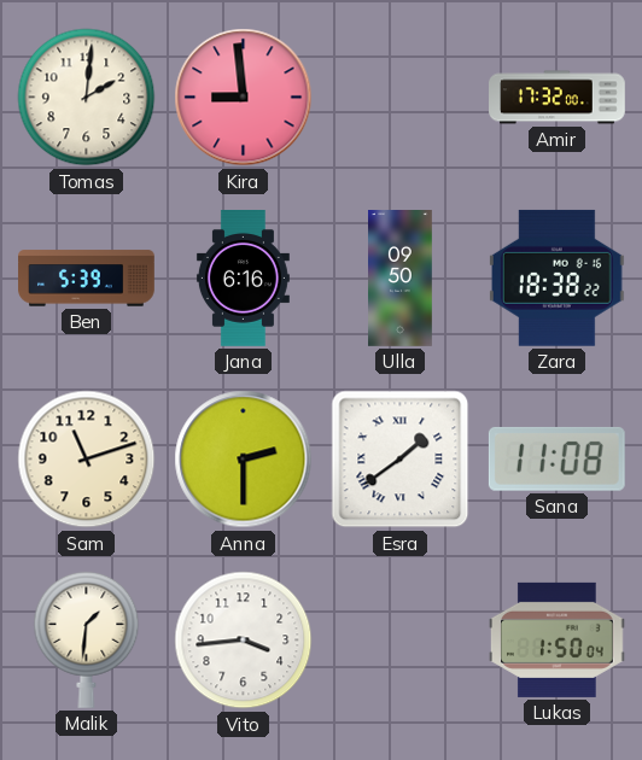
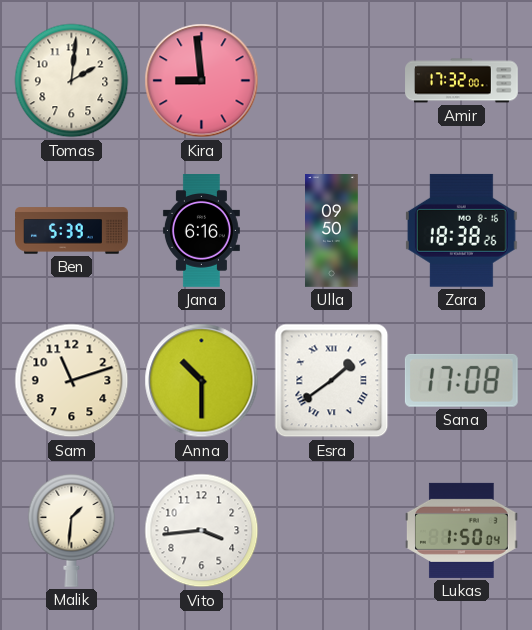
Zara: 18:38:22 -> 18:38:26
Anna: 2:30 -> 10:30
Sana: 11:08 -> 17:08
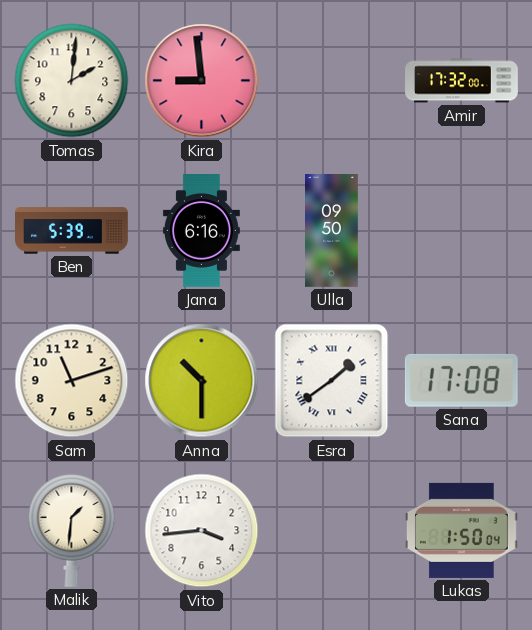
Zara: 18:38 -> none
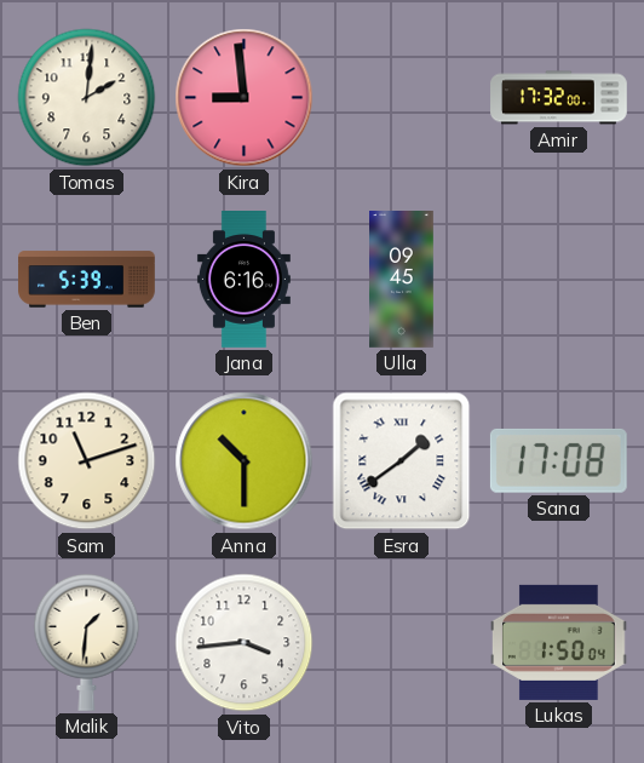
Ulla: 09:50 -> 09:45
